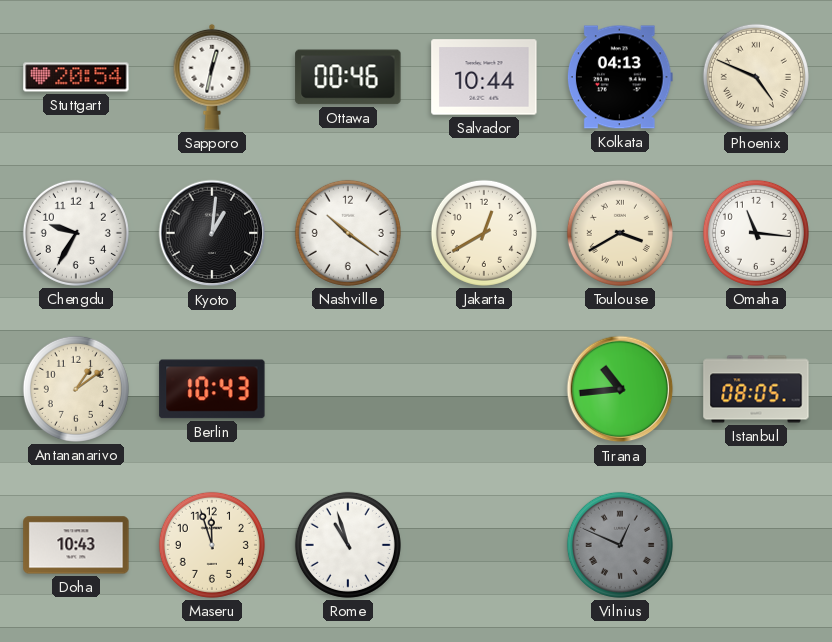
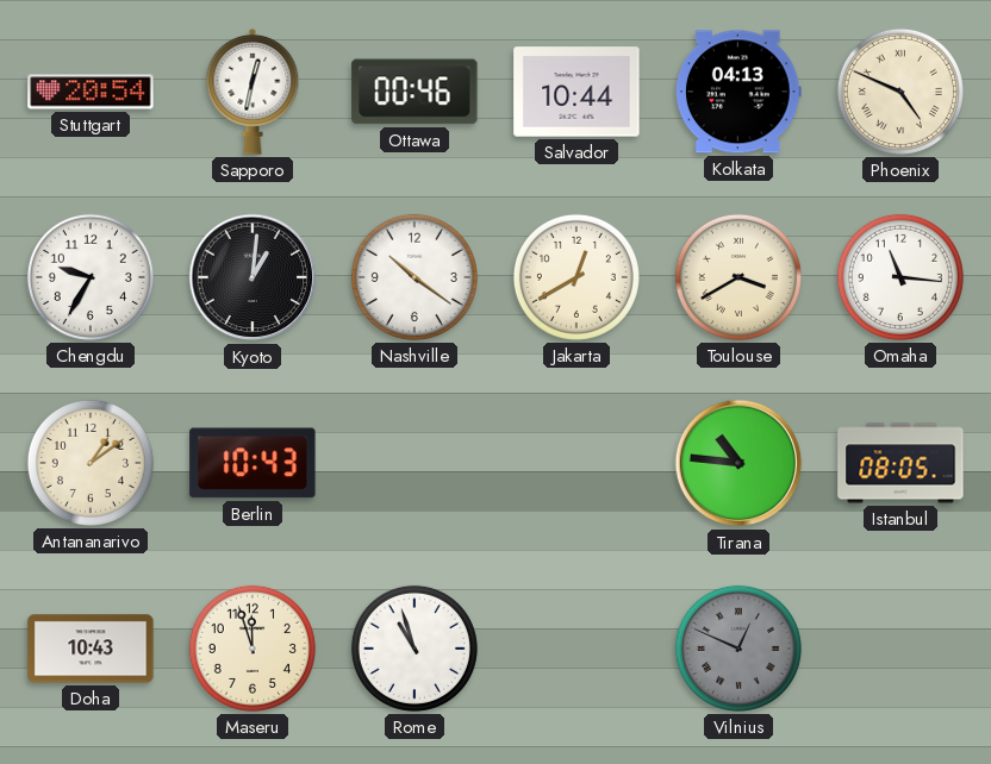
Tirana: 10:44 -> 10:46
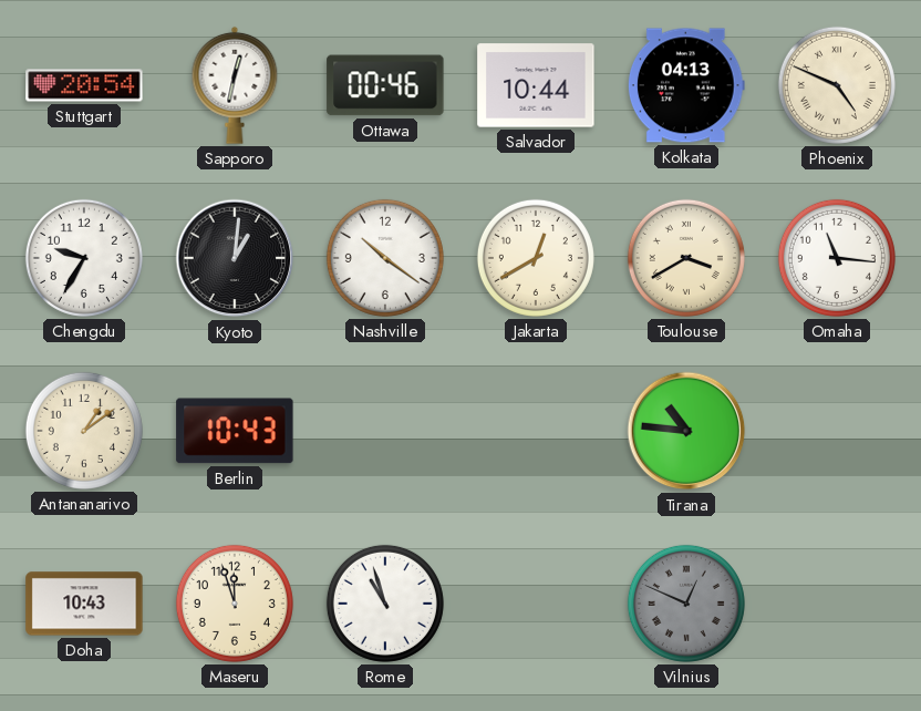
Istanbul: 08:05 -> none
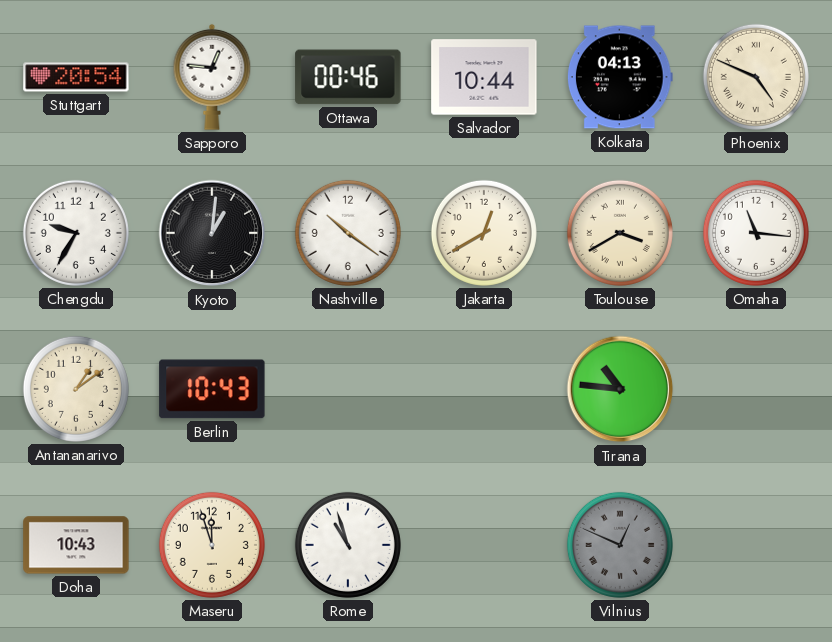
Sapporo: 12:32 -> 12:46
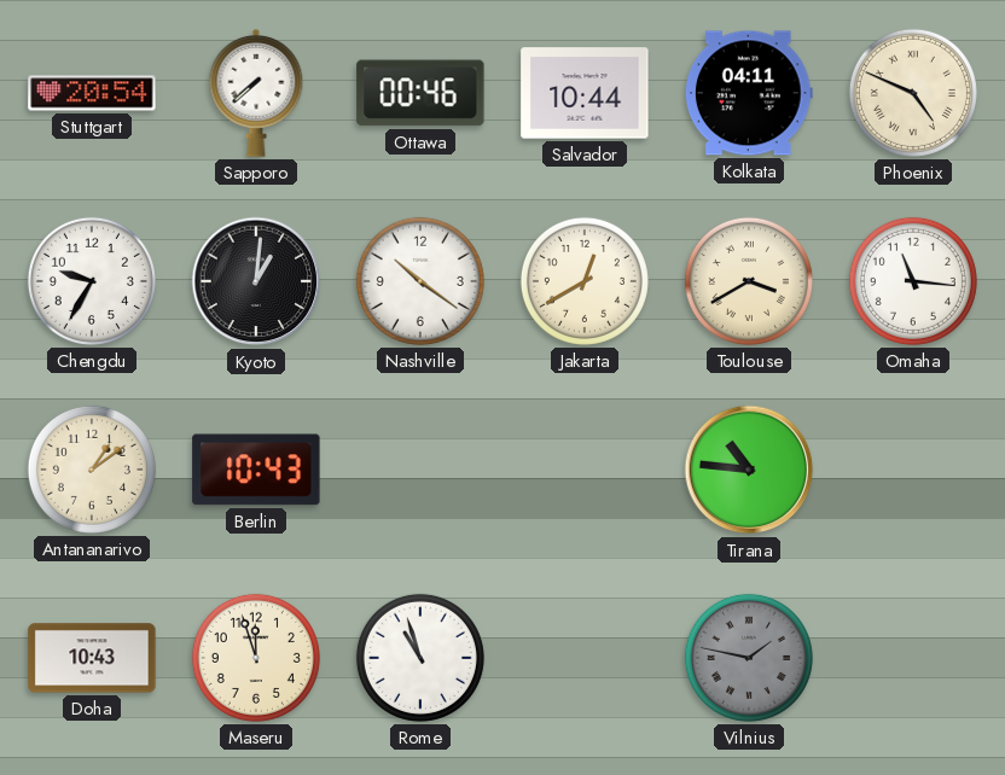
Sapporo: 12:46 -> 7:38
Kolkata: 04:13 -> 04:11
Vilnius: 12:49 -> 1:47
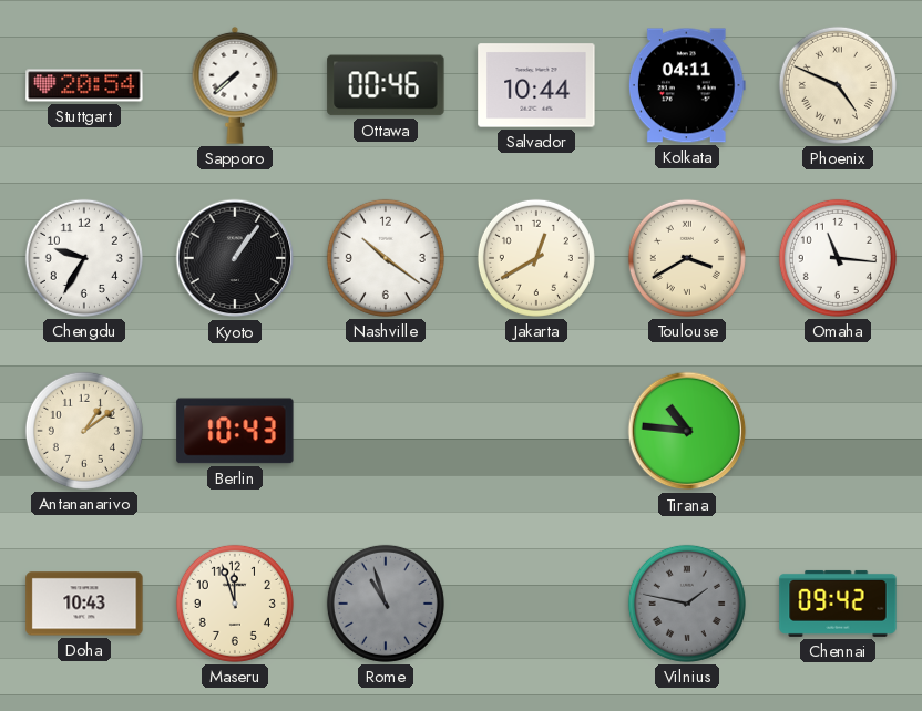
Kyoto: 1:01 -> 1:06
Rome dial: white -> grey
Chennai: none -> 09:42
